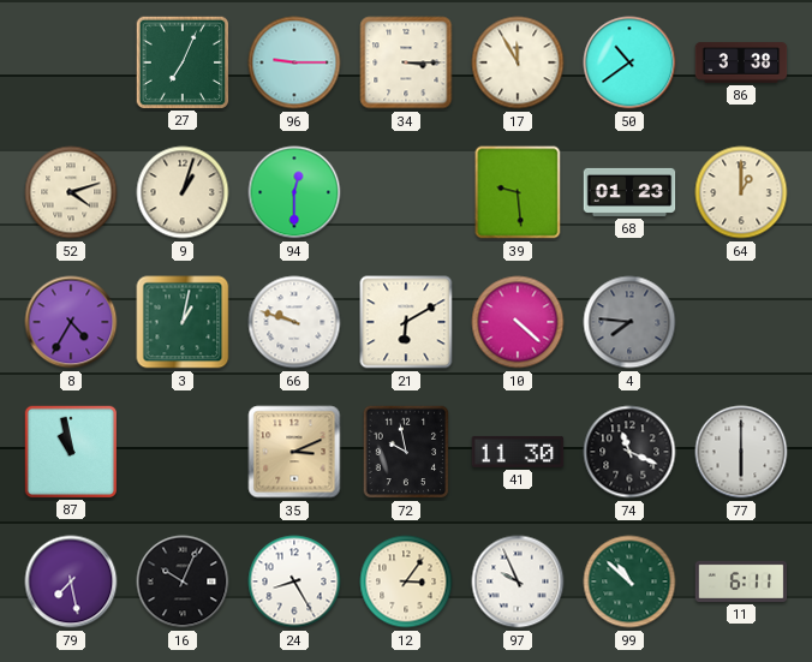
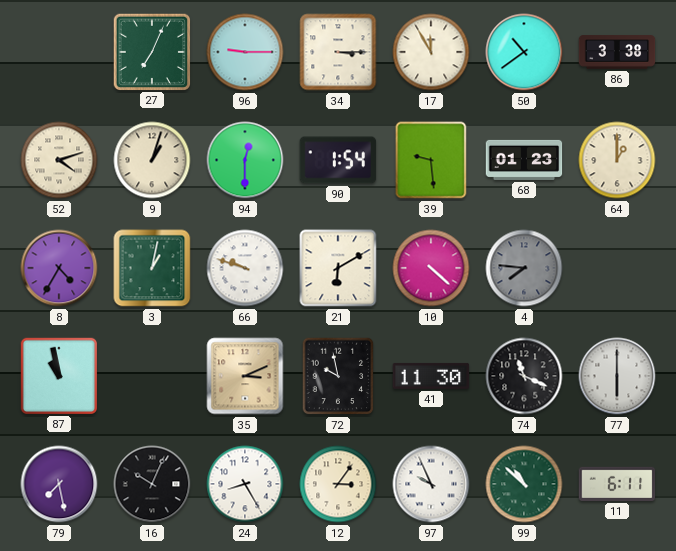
90: none -> 1:54
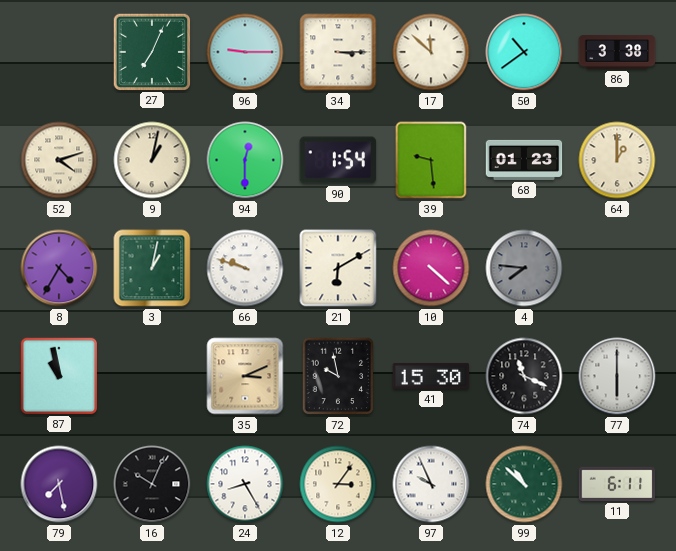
17: 11:55 -> 11:52
9: 1:03 -> 1:02
41: 11:30 -> 15:30
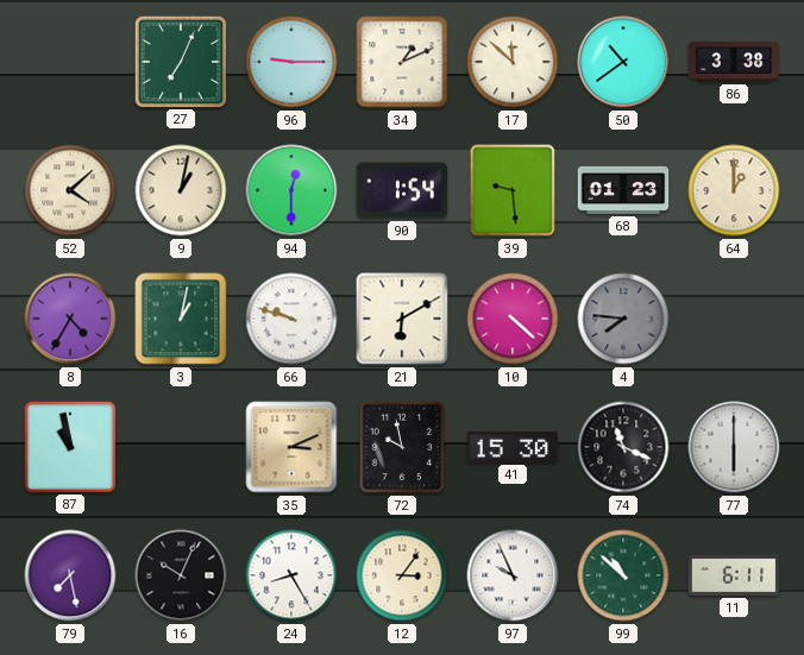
34: 3:15 -> 1:11
52: 4:12 -> 4:08
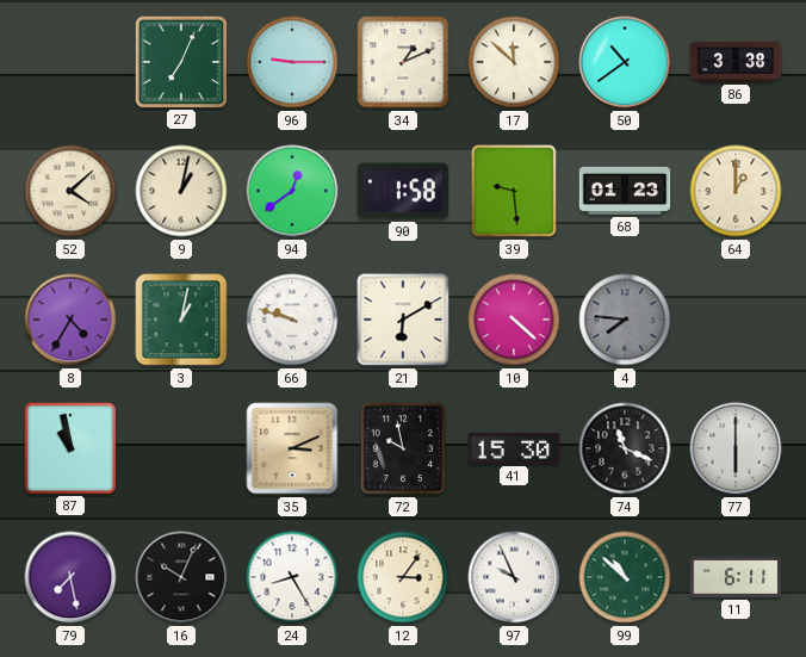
94: 12:30 -> 12:39
90: 1:54 -> 1:58
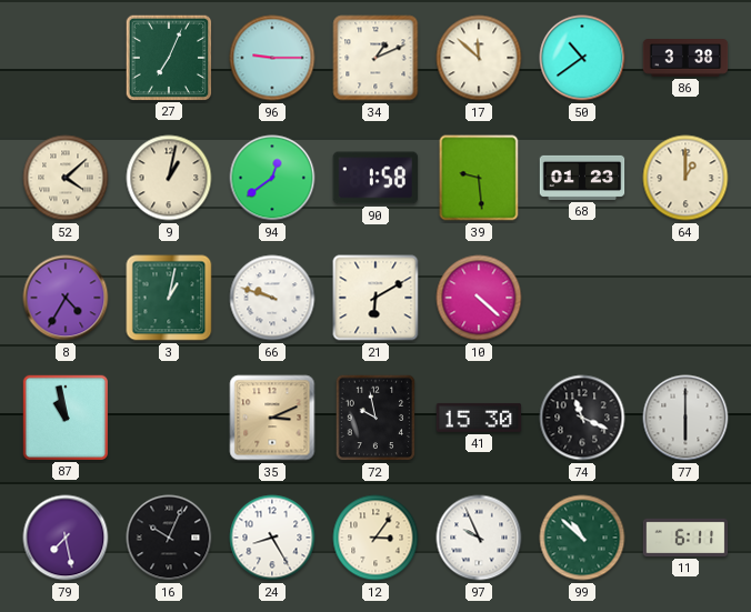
4: 7:46 -> none
